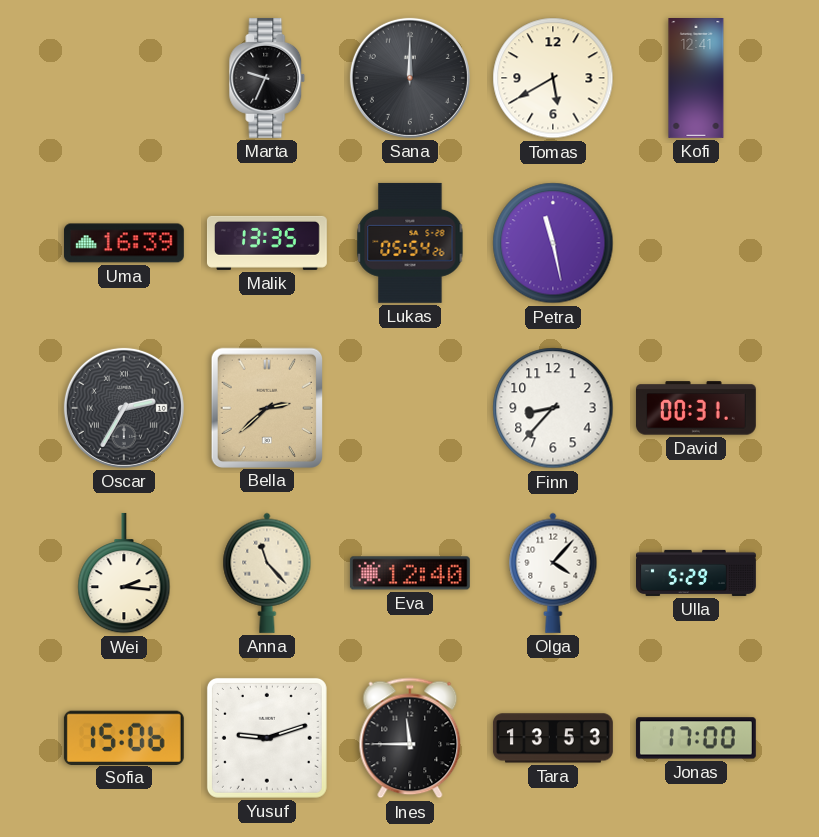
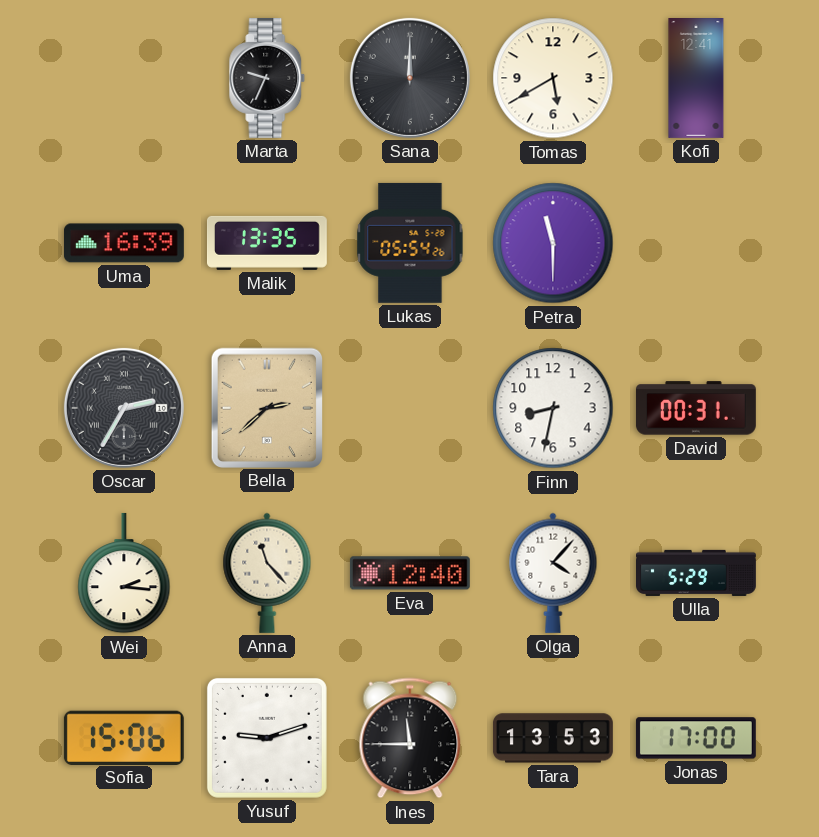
Petra: 11:28 -> 11:30
Finn: 8:37 -> 8:32
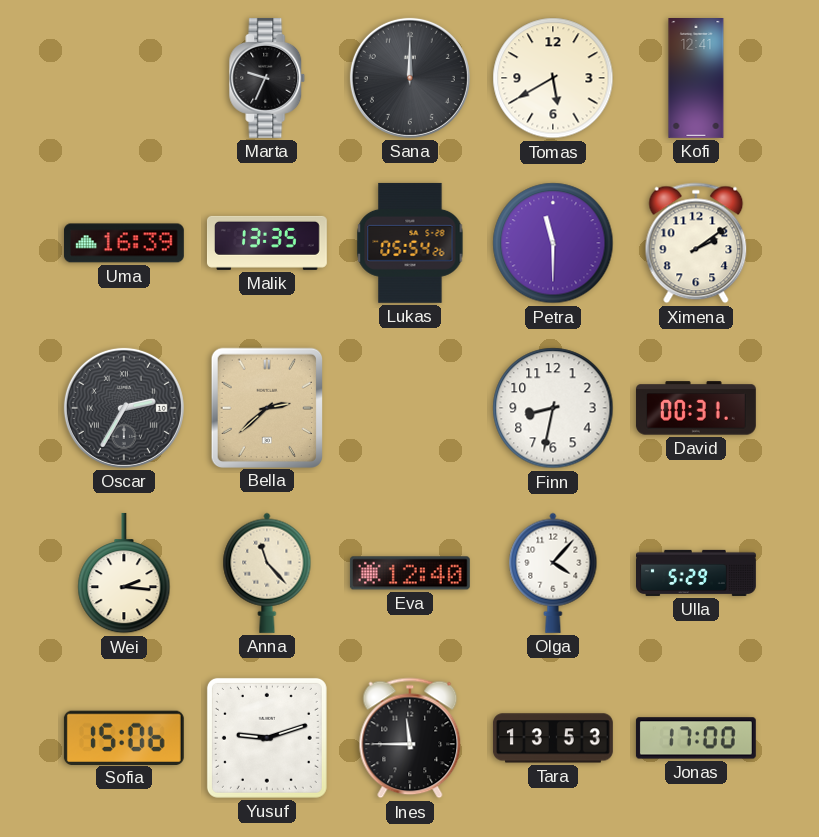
Ximena: none -> 2:09
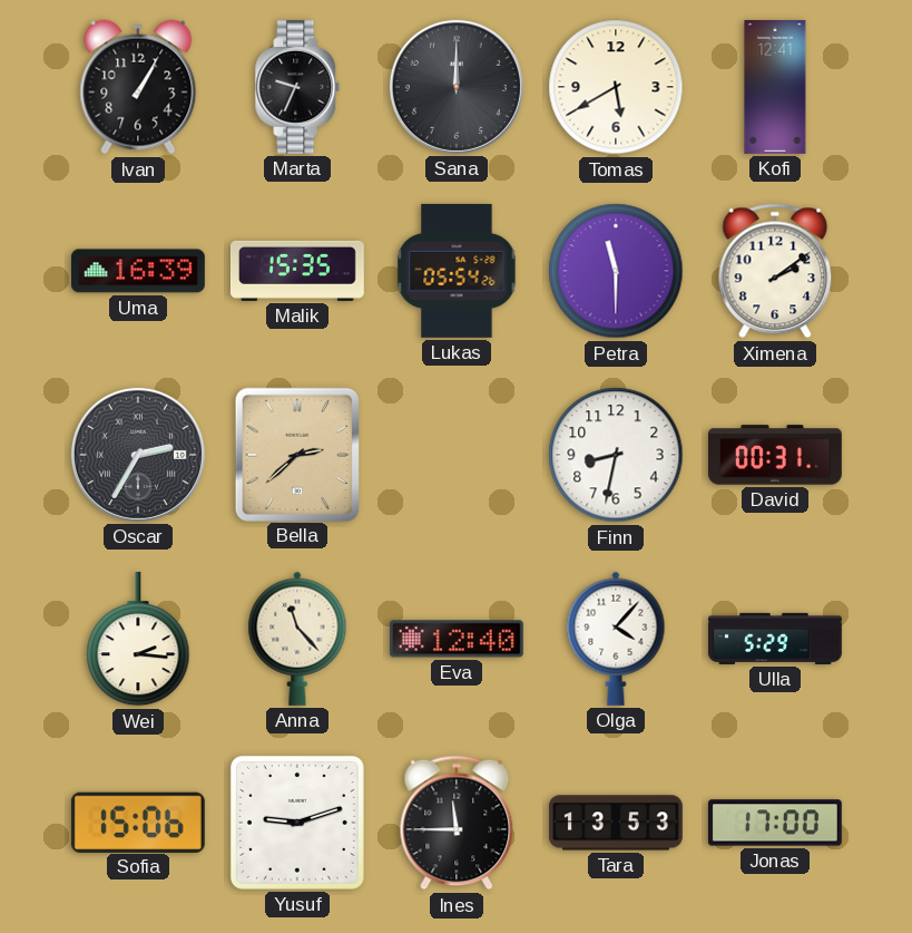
Ivan: none -> 1:05
Malik: 13:35 -> 15:35
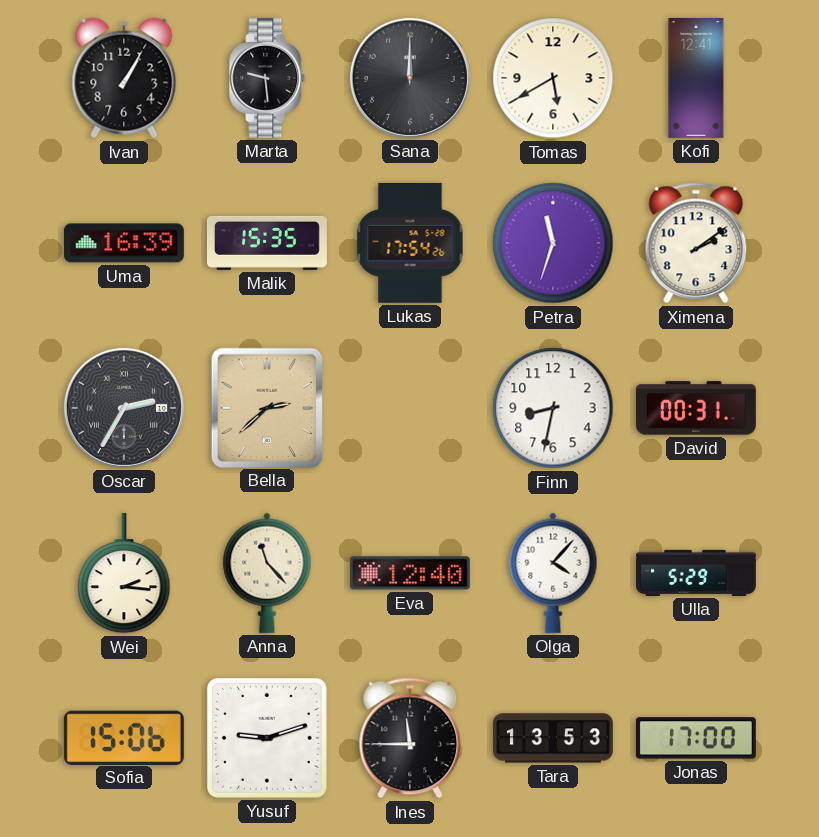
Marta: 9:34 -> 9:29
Lukas: 05:54 -> 17:54
Petra: 11:30 -> 11:33
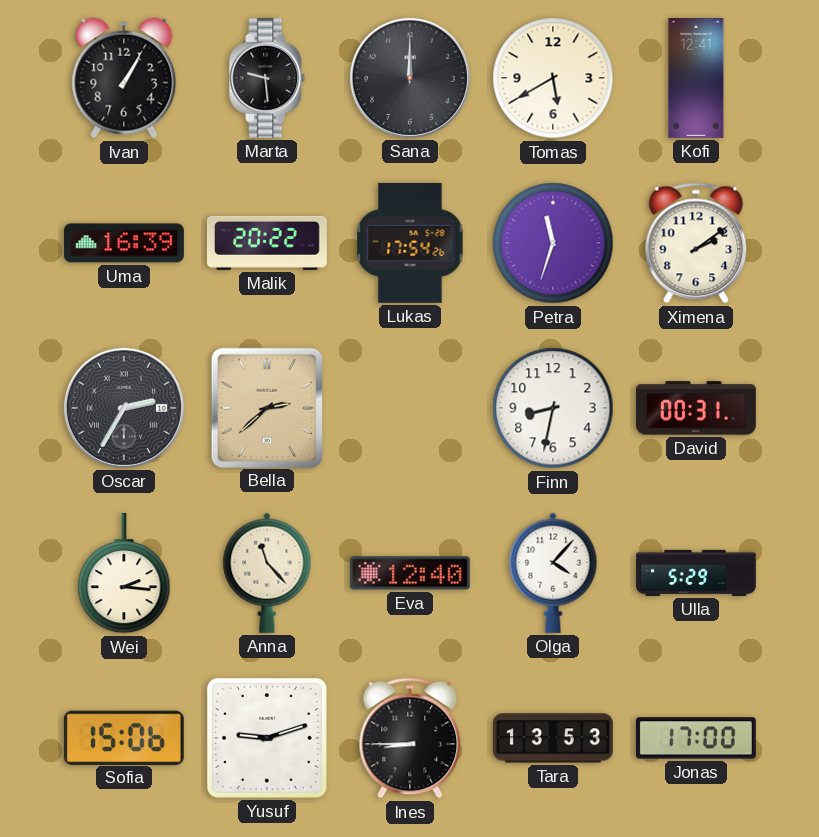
Malik: 15:35 -> 20:22
Ines: 11:45 -> 8:45
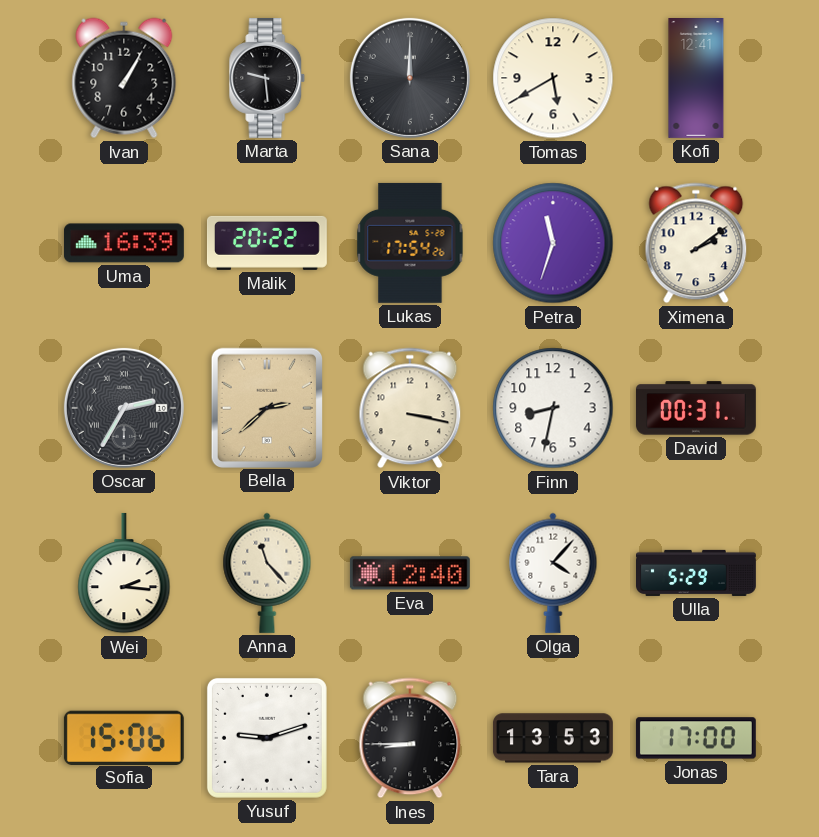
Viktor: none -> 3:17
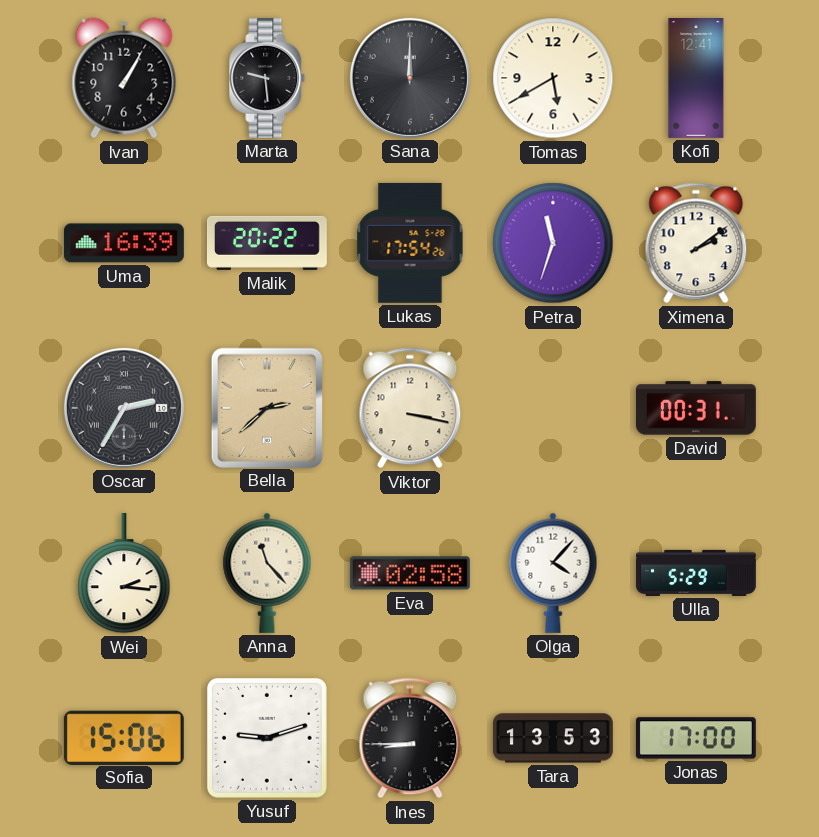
Finn: 8:32 -> none
Eva: 12:40 -> 02:58
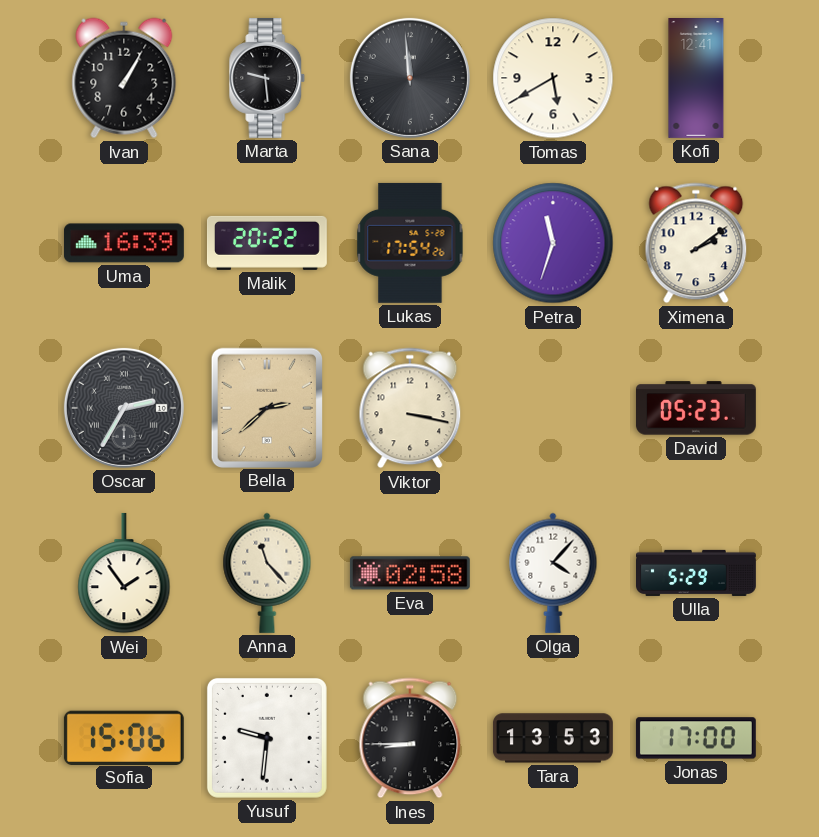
Sana: 12:00 -> 11:59
David: 00:31 -> 05:23
Wei: 2:16 -> 1:54
Yusuf: 9:12 -> 9:31
